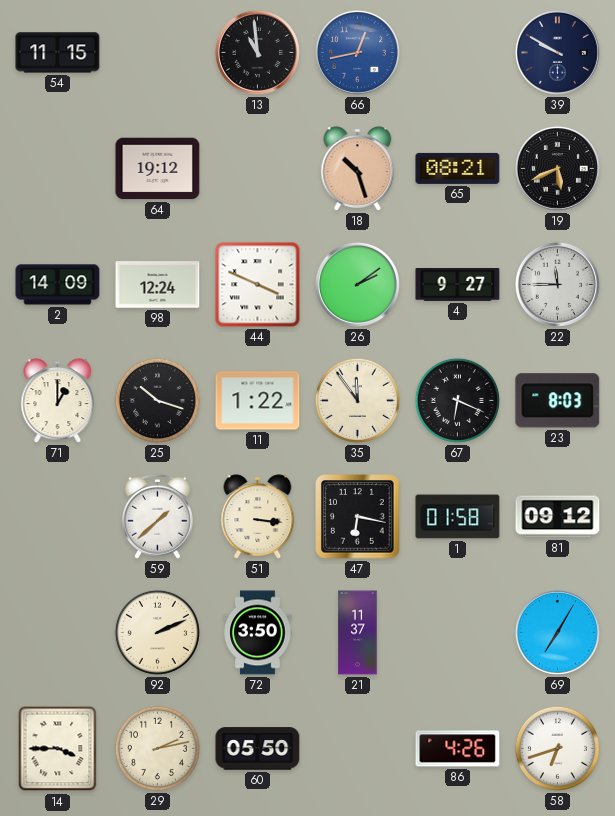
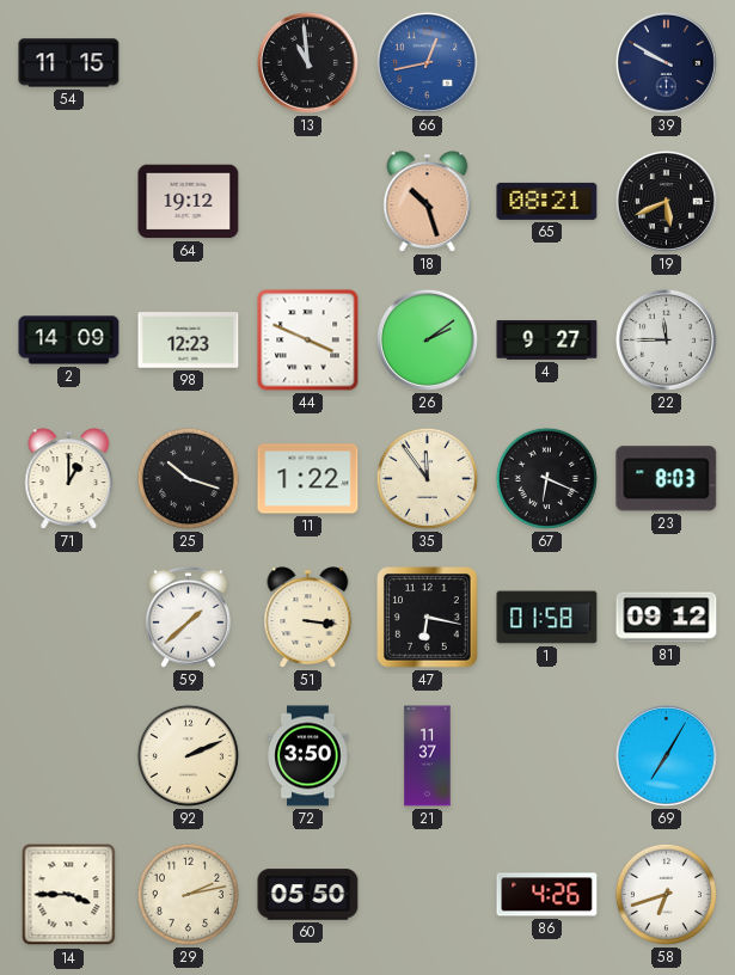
98: 12:24 -> 12:23
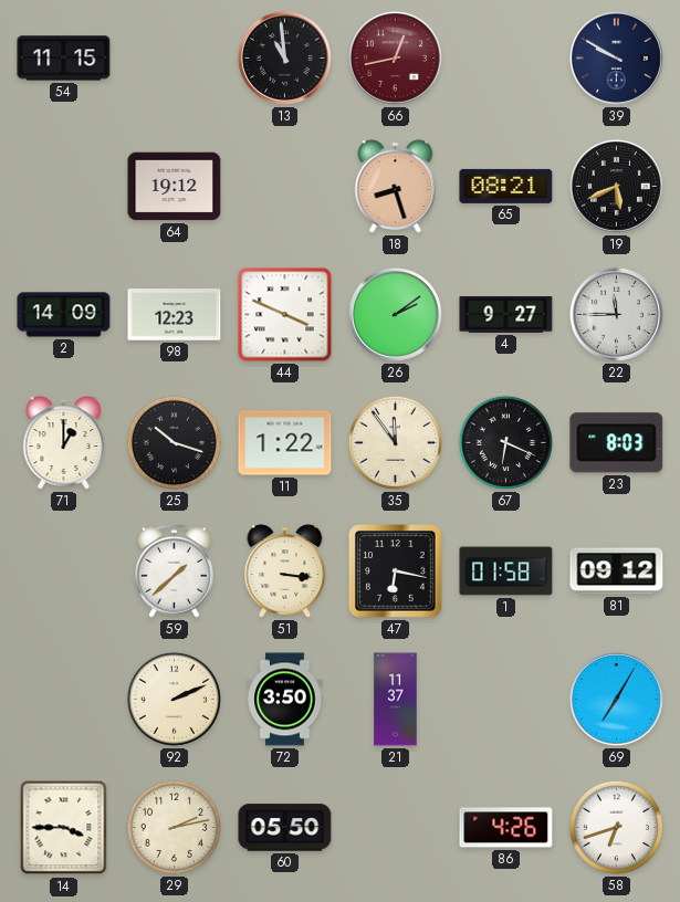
66 dial: blue -> burgundy
18: 10:27 -> 8:27
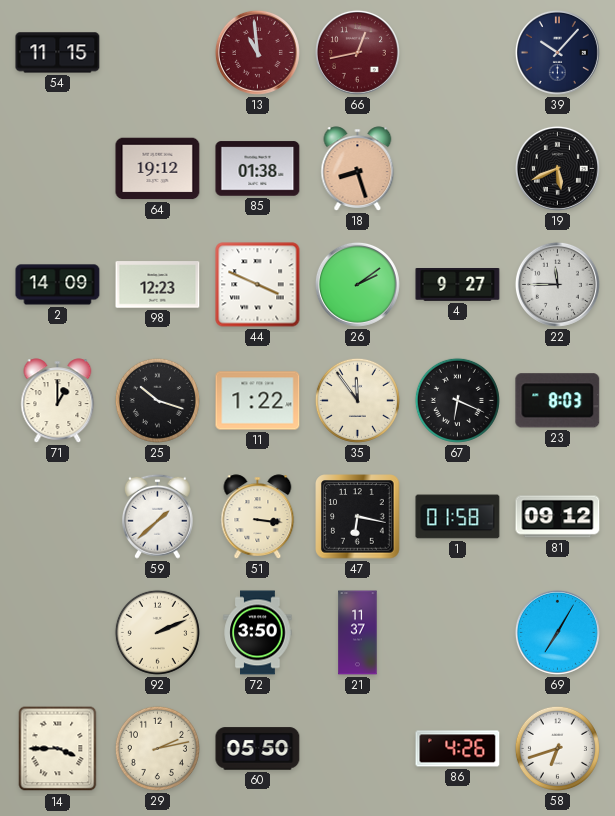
13 dial: black -> burgundy
39: 9:50 -> 10:07
85: none -> 01:38
65: 08:21 -> none
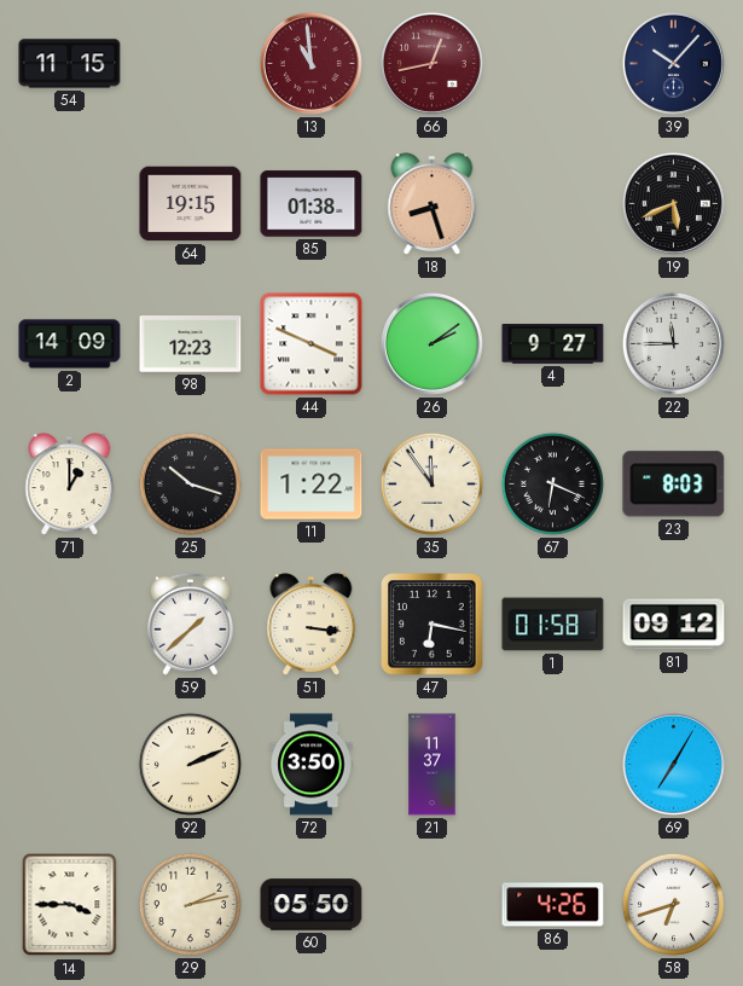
64: 19:12 -> 19:15
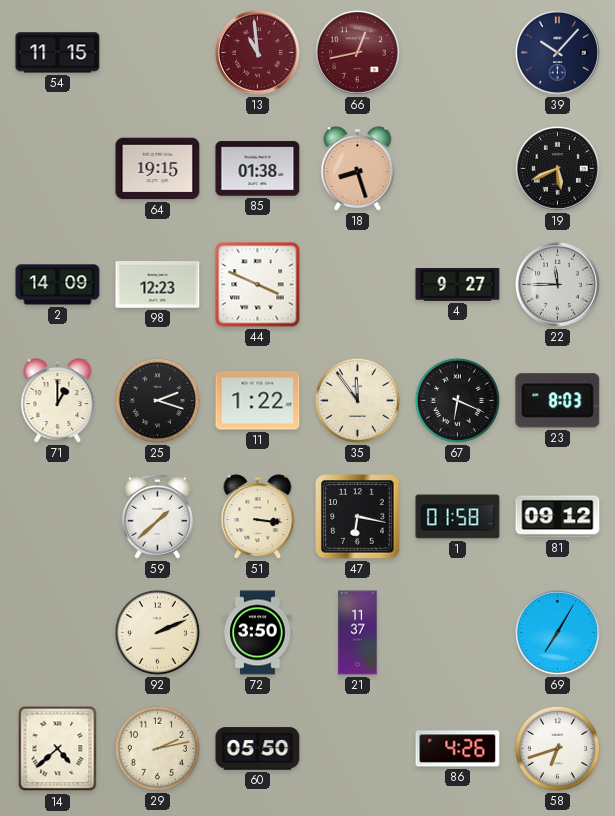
26: 2:09 -> none
25: 10:18 -> 2:18
14: 3:45 -> 4:38
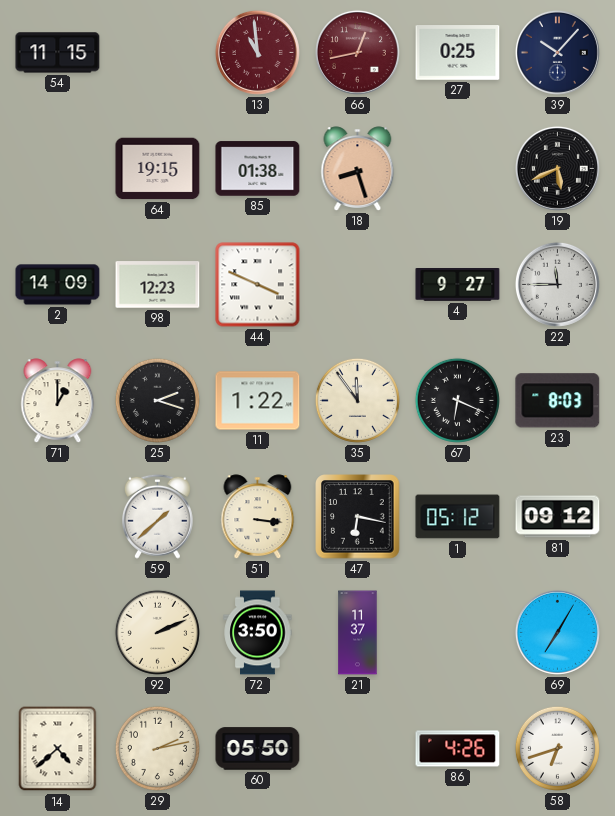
27: none -> 0:25
1: 01:58 -> 05:12
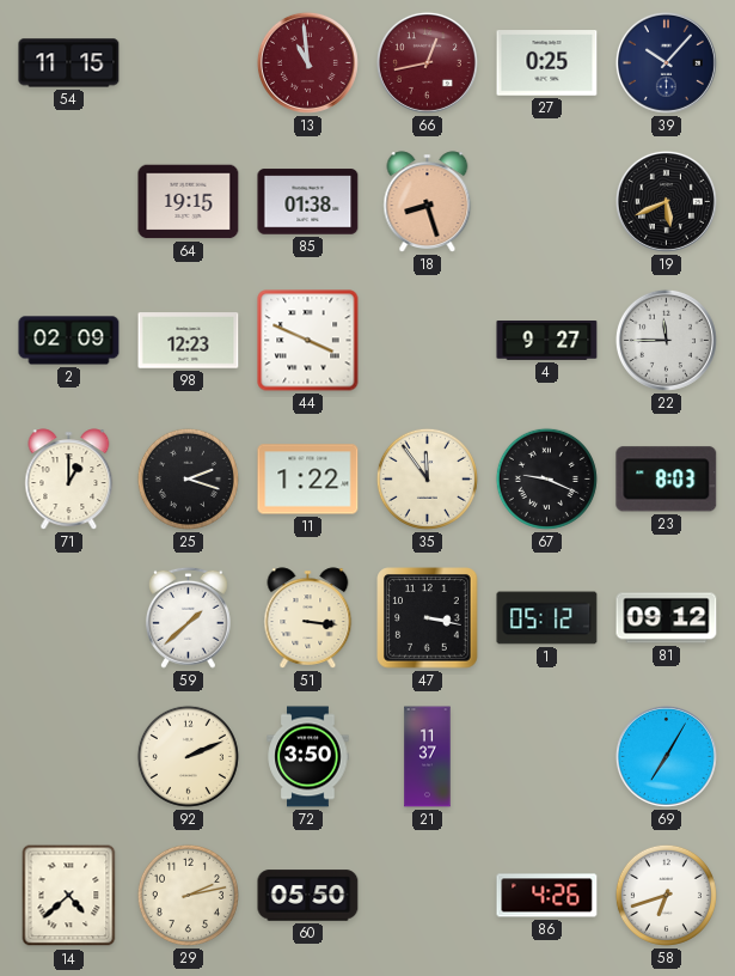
2: 14:09 -> 02:09
67: 6:19 -> 9:19
47: 6:17 -> 3:17
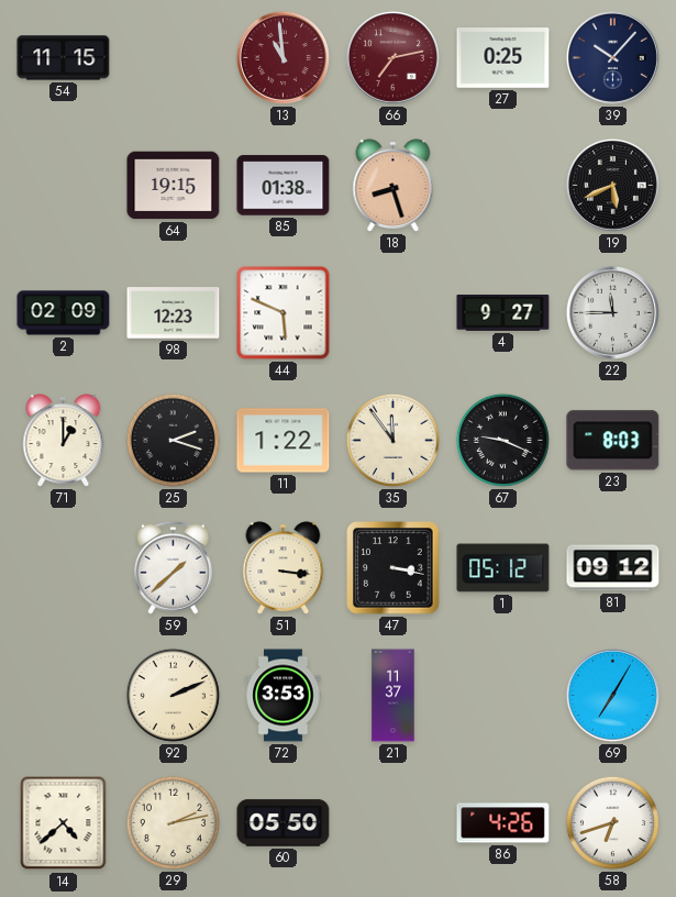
66: 12:43 -> 7:13
44: 3:49 -> 5:49
72: 3:50 -> 3:53
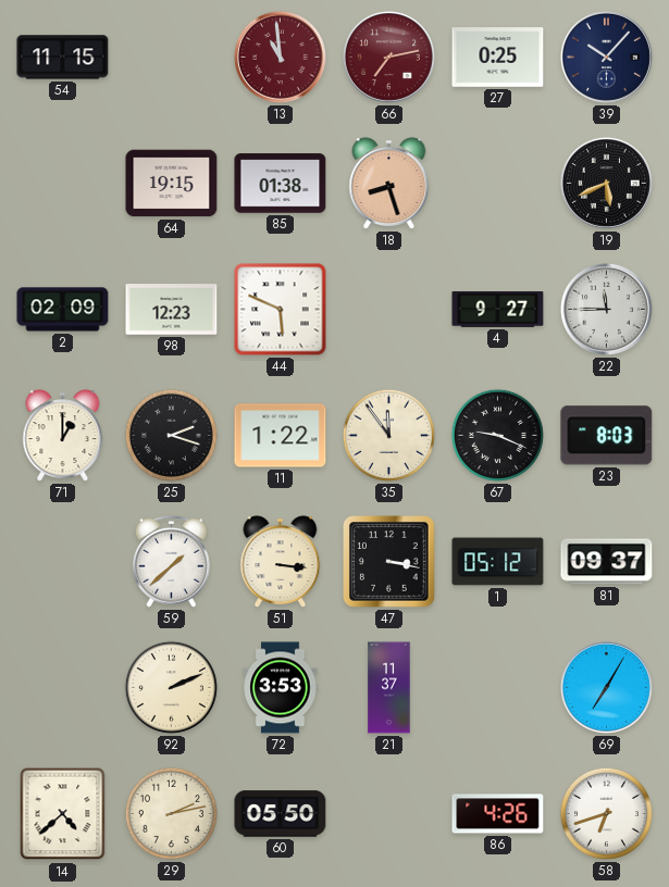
81: 09:12 -> 09:37
